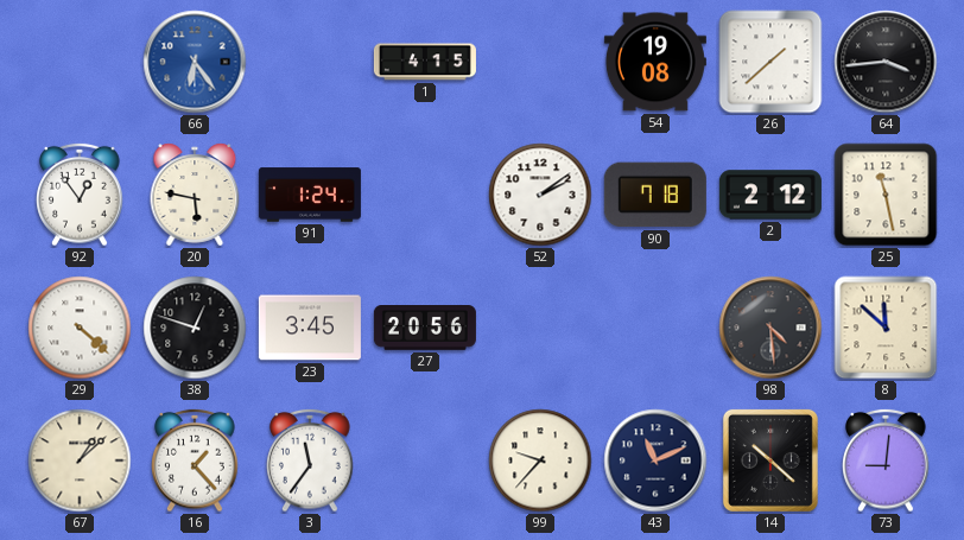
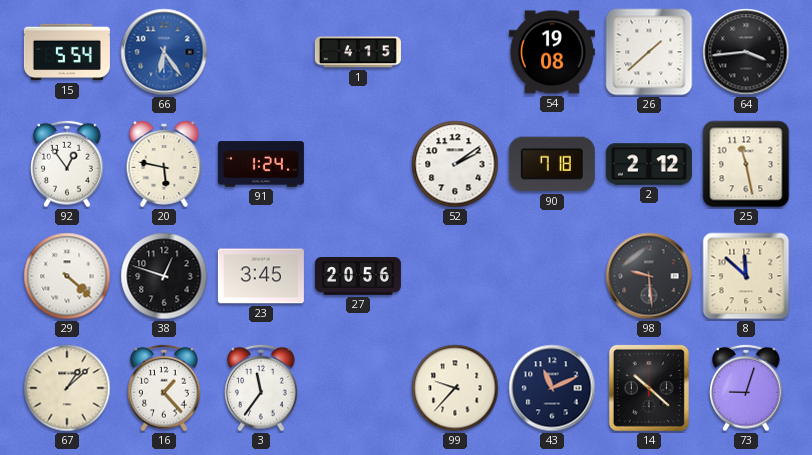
15: none -> 5:54
98: 4:29 -> 9:29
73: 9:01 -> 9:03
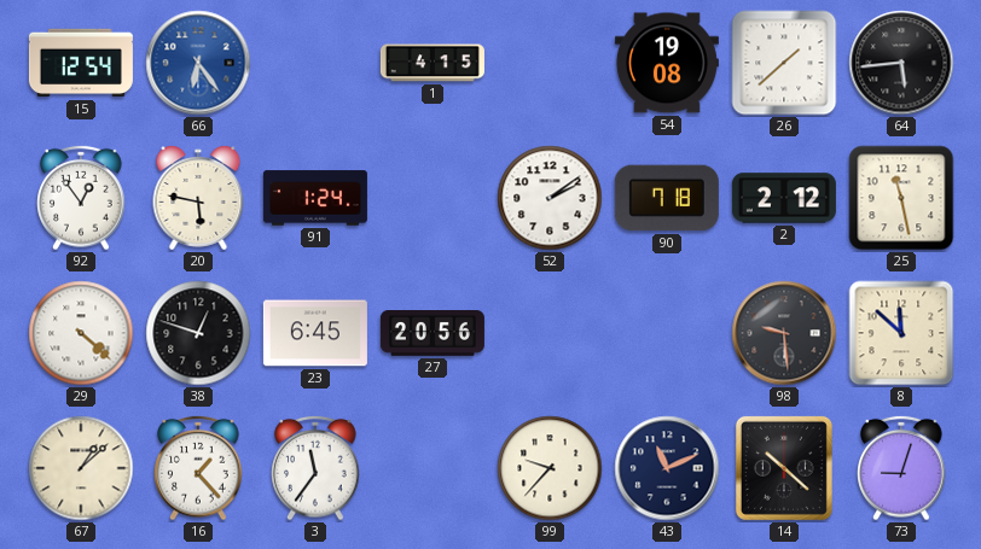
15: 5:54 -> 12:54
64: 3:44 -> 5:44
23: 3:45 -> 6:45
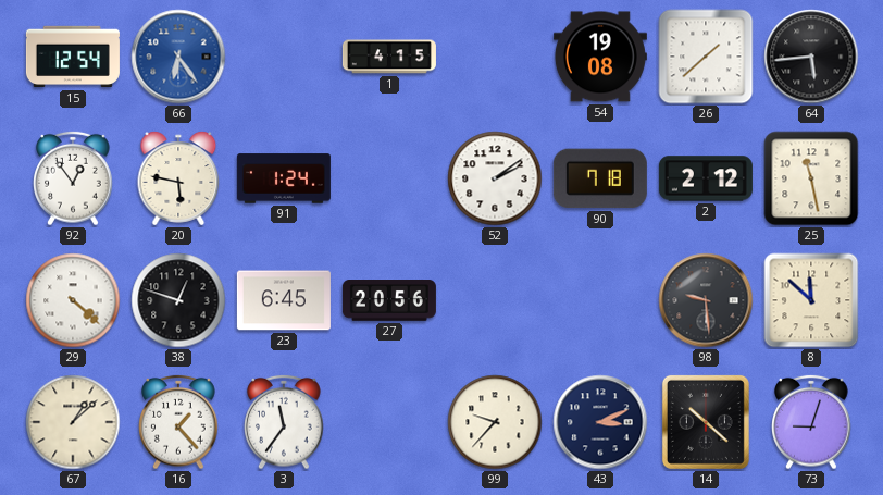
43: 11:11 -> 3:11
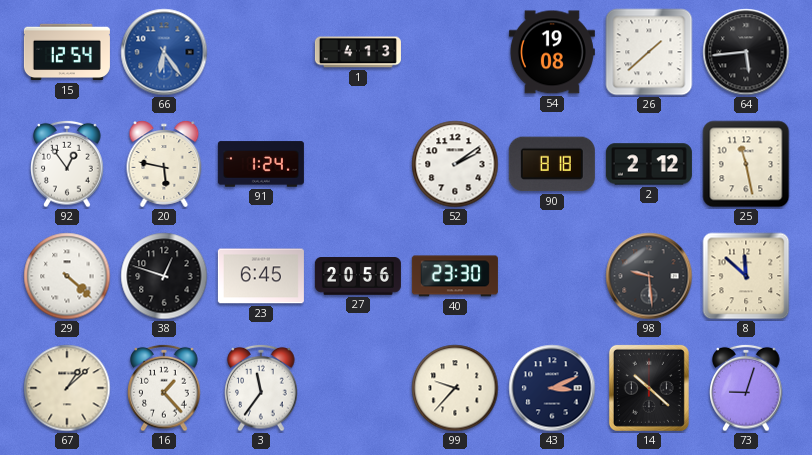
1: 4:15 -> 4:13
90: 7:18 -> 8:18
40: none -> 23:30
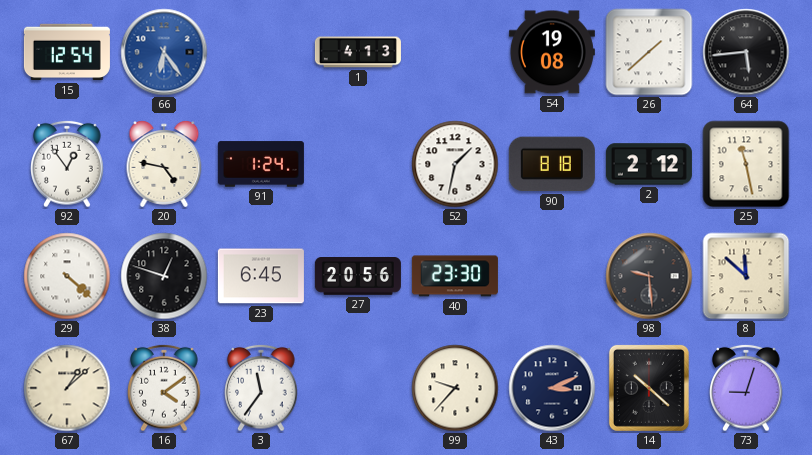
20: 5:47 -> 4:47
52: 2:09 -> 1:32
16: 1:23 -> 4:09
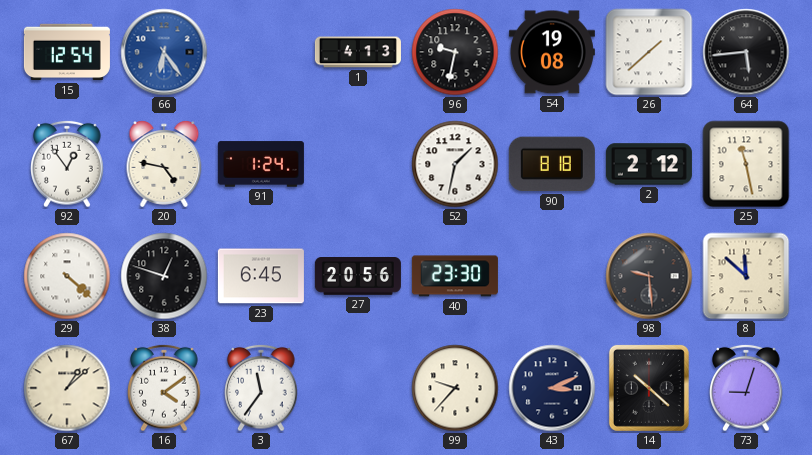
96: none -> 9:32
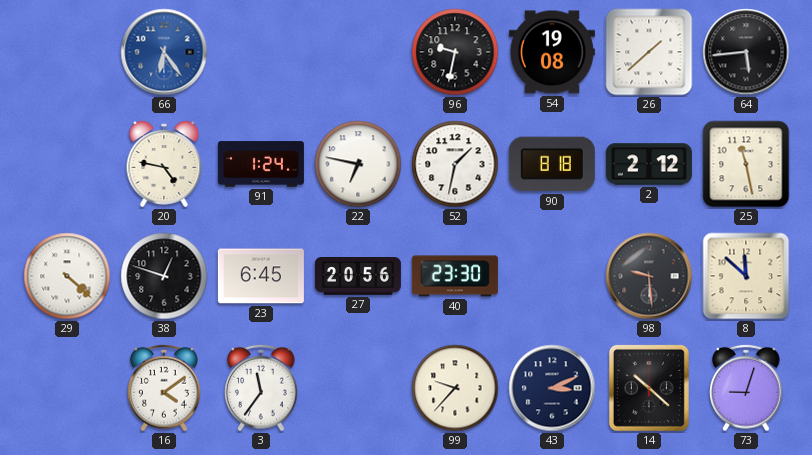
15: 12:54 -> none
1: 4:13 -> none
92: 12:54 -> none
22: none -> 6:47
67: 1:08 -> none
